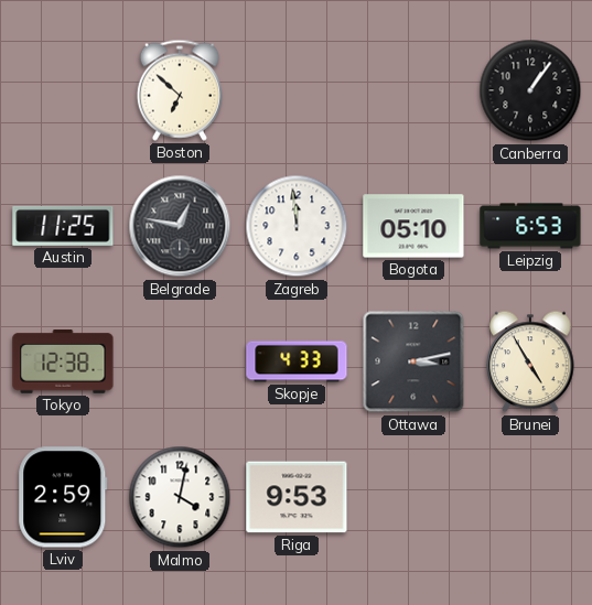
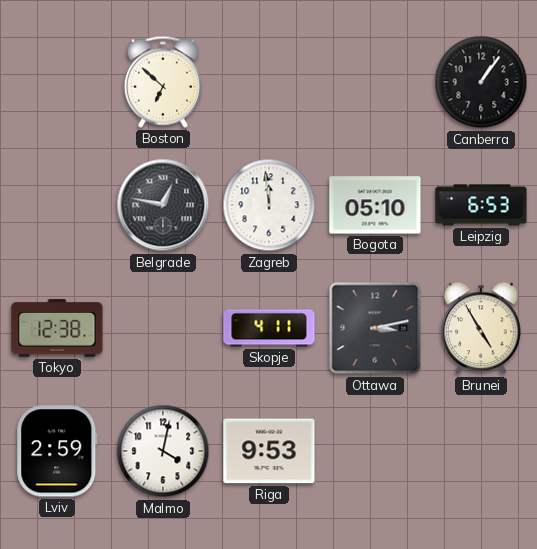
Austin: 11:25 -> none
Skopje: 4:33 -> 4:11
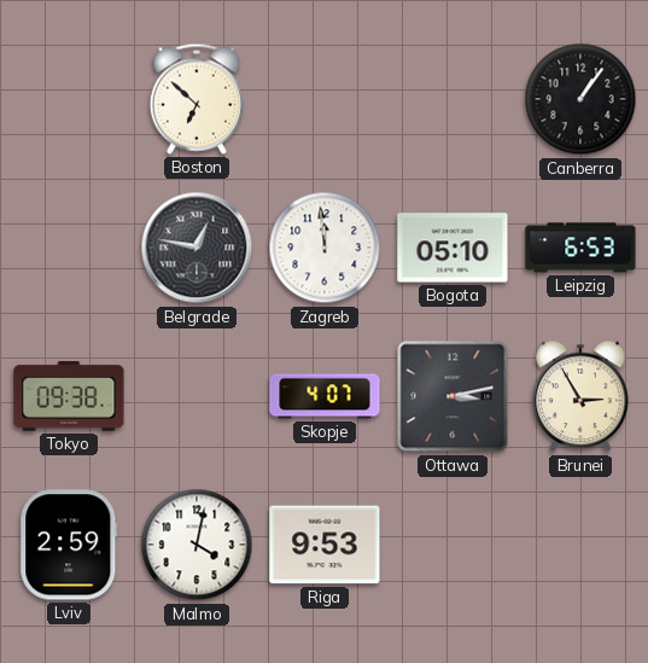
Tokyo: 12:38 -> 09:38
Skopje: 4:11 -> 4:07
Brunei: 4:55 -> 2:55
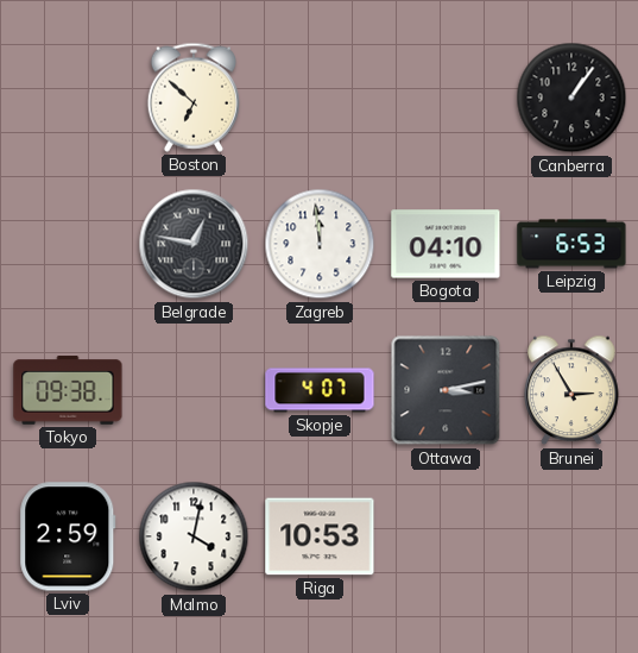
Bogota: 05:10 -> 04:10
Riga: 9:53 -> 10:53
